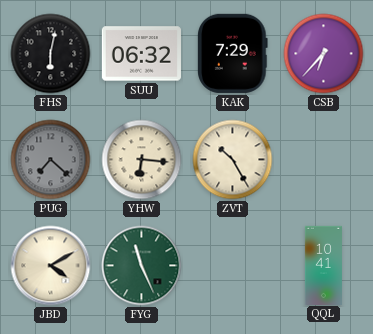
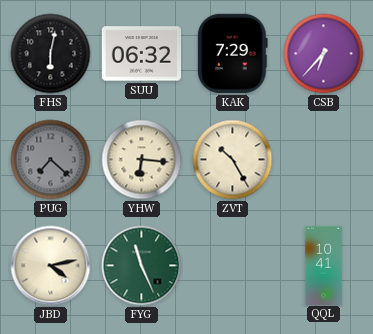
JBD: 4:10 -> 4:13
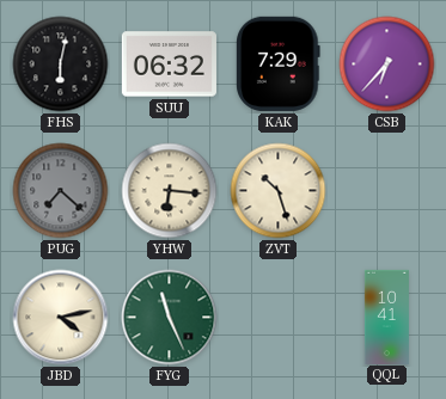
ZVT: 10:25 -> 10:27
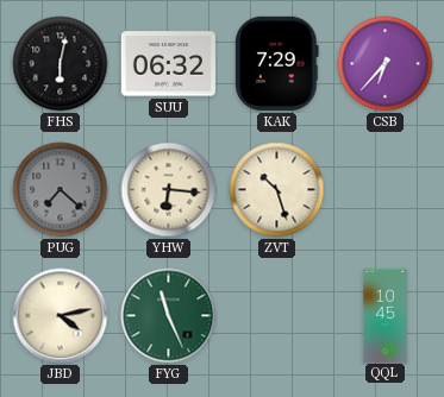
QQL: 10:41 -> 10:45
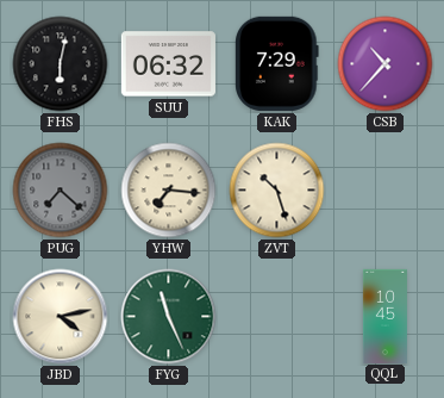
CSB: 6:37 -> 10:37
YHW: 6:16 -> 7:16
